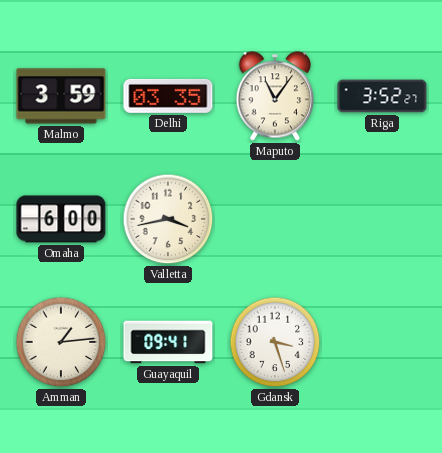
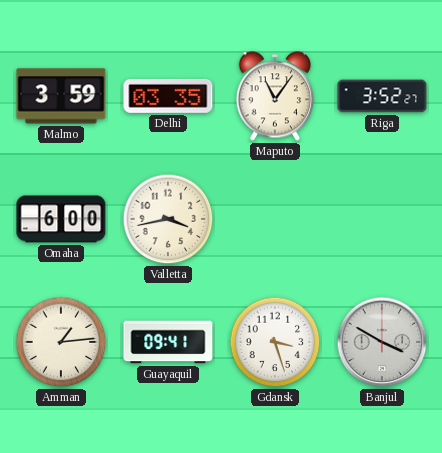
Banjul: none -> 3:50
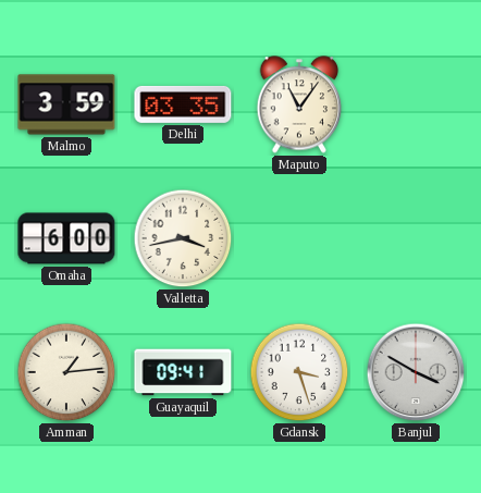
Riga: 3:52 -> none
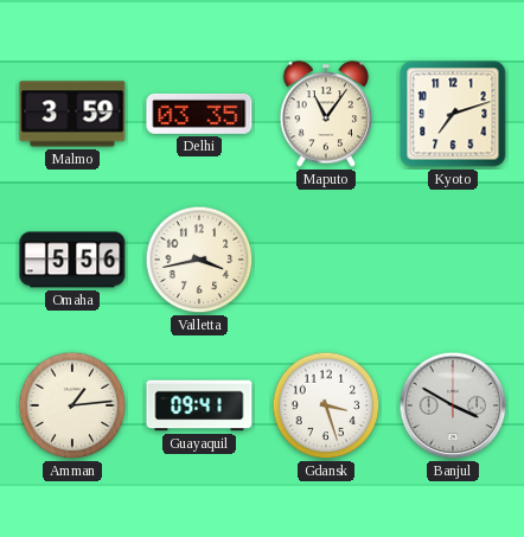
Kyoto: none -> 7:12
Omaha: 6:00 -> 5:56
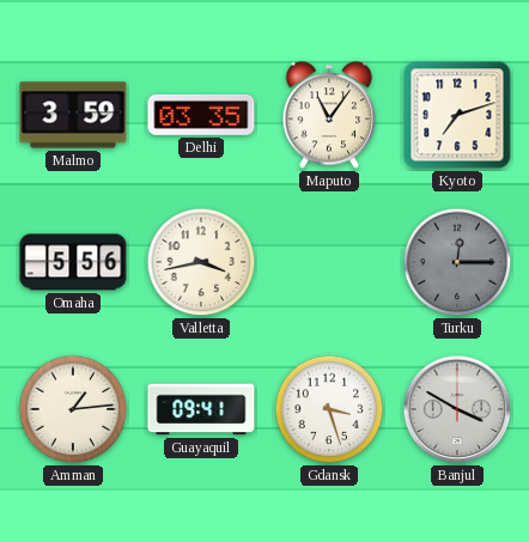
Turku: none -> 12:15
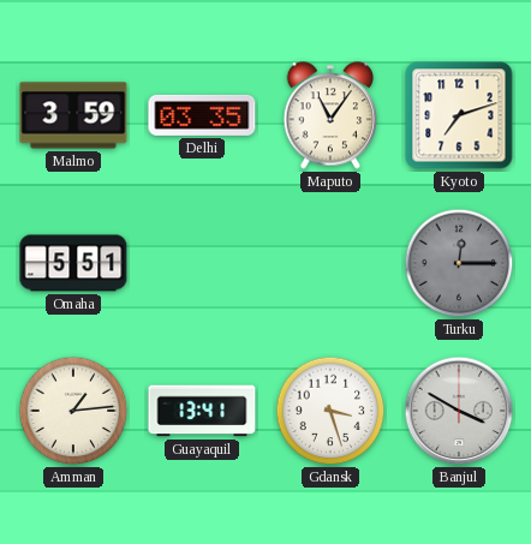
Omaha: 5:56 -> 5:51
Valletta: 3:43 -> none
Guayaquil: 09:41 -> 13:41
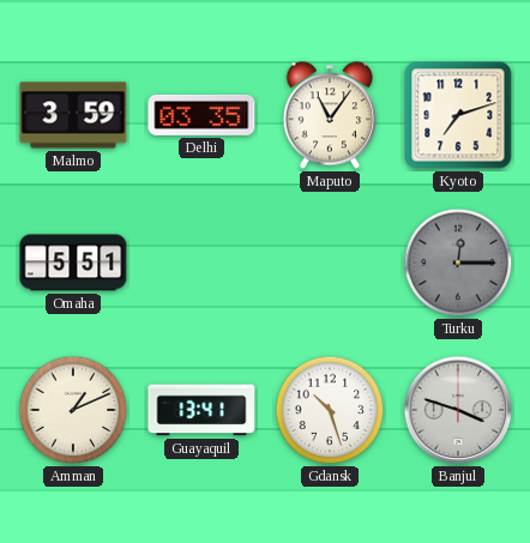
Amman: 1:14 -> 1:11
Gdansk: 3:27 -> 10:27
Banjul: 3:50 -> 3:48
